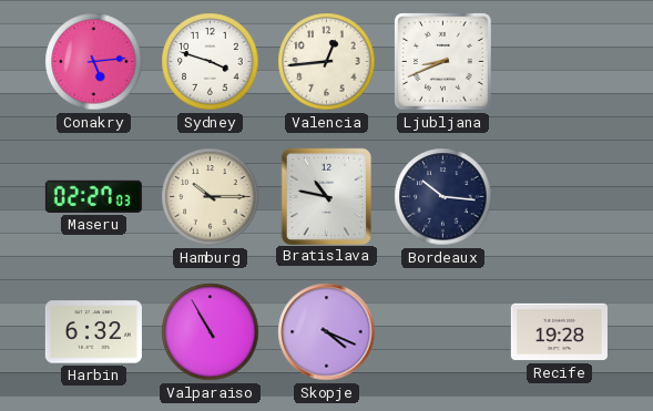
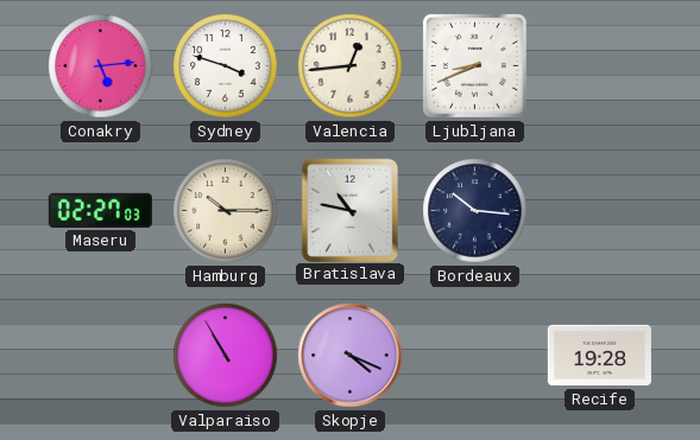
Harbin: 6:32 -> none
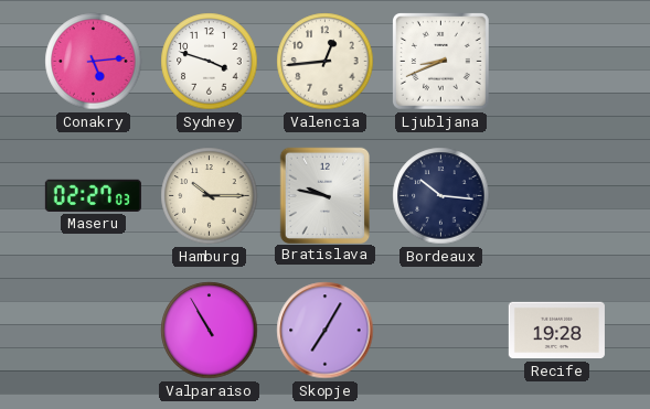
Bratislava: 10:47 -> 9:47
Skopje: 4:19 -> 7:05
